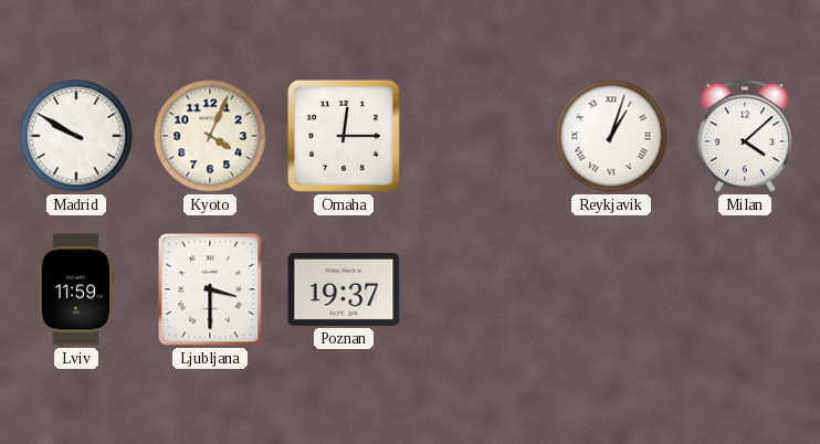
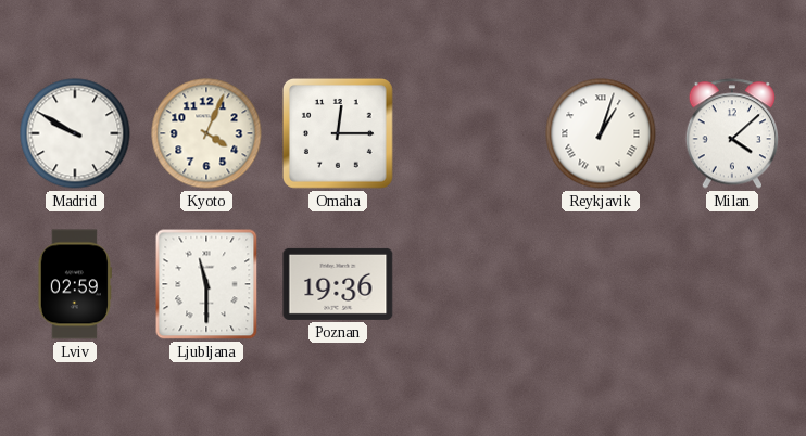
Lviv: 11:59 -> 02:59
Ljubljana: 3:30 -> 11:30
Poznan: 19:37 -> 19:36
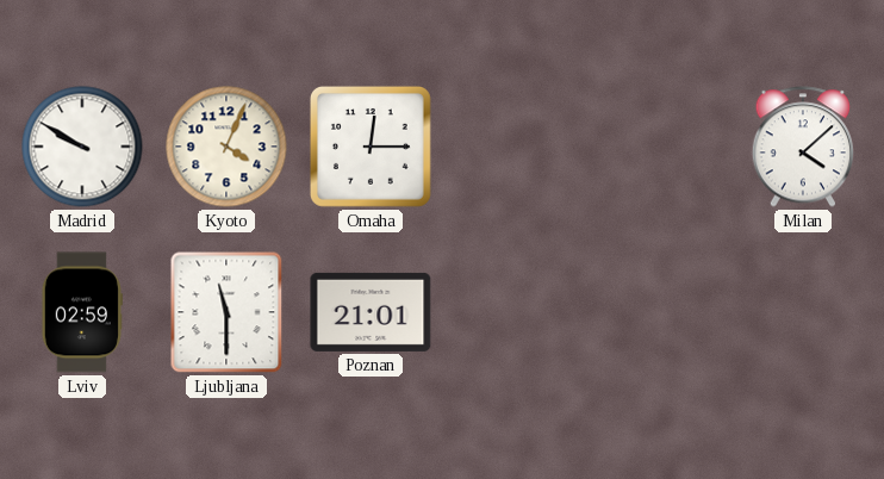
Reykjavik: 1:03 -> none
Poznan: 19:36 -> 21:01
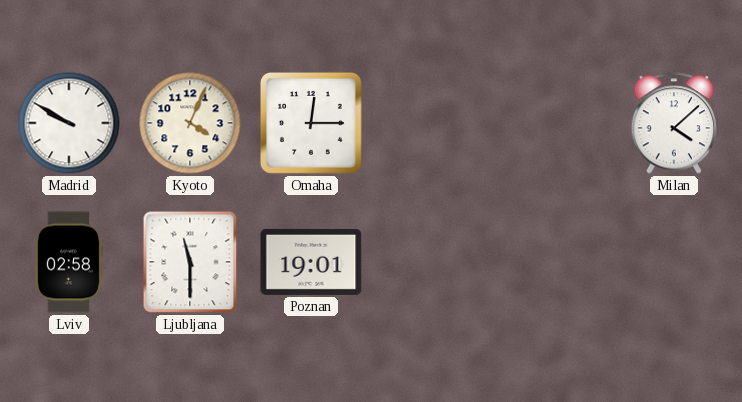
Lviv: 02:59 -> 02:58
Poznan: 21:01 -> 19:01
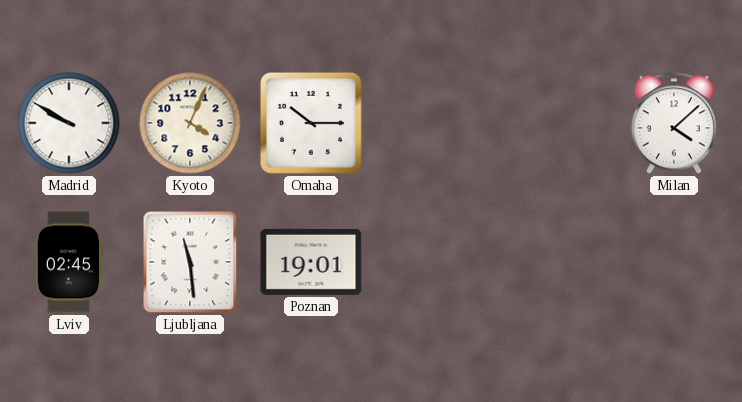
Omaha: 12:15 -> 10:15
Lviv: 02:58 -> 02:45
Ljubljana: 11:30 -> 11:29
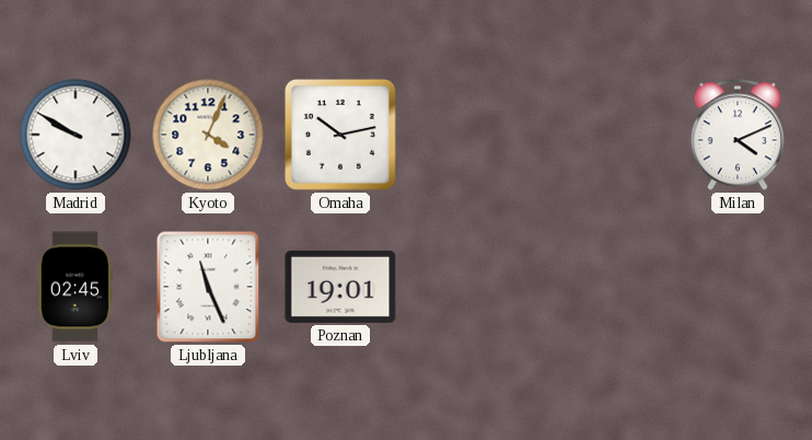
Omaha: 10:15 -> 10:13
Milan: 4:08 -> 4:11
Ljubljana: 11:29 -> 11:26
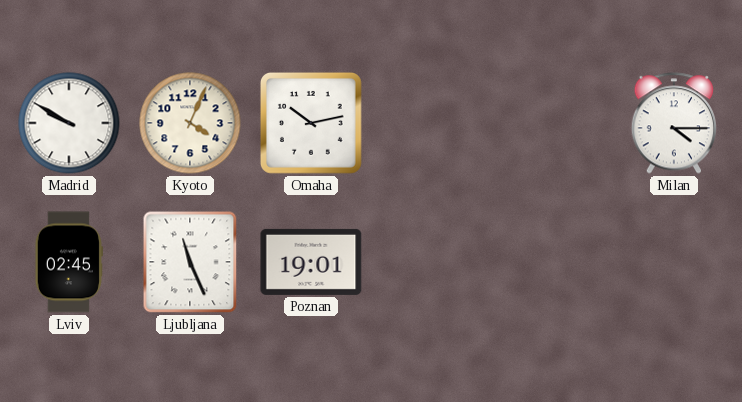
Milan: 4:11 -> 4:15
